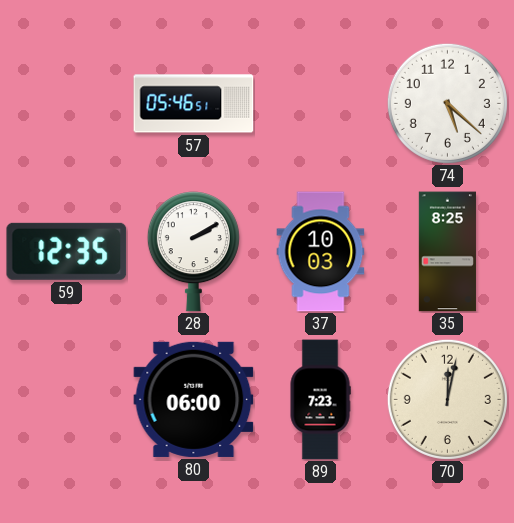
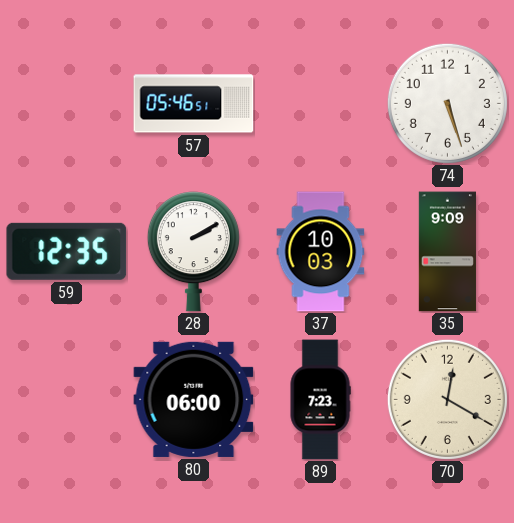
74: 5:22 -> 5:27
35: 8:25 -> 9:09
70: 12:02 -> 12:20
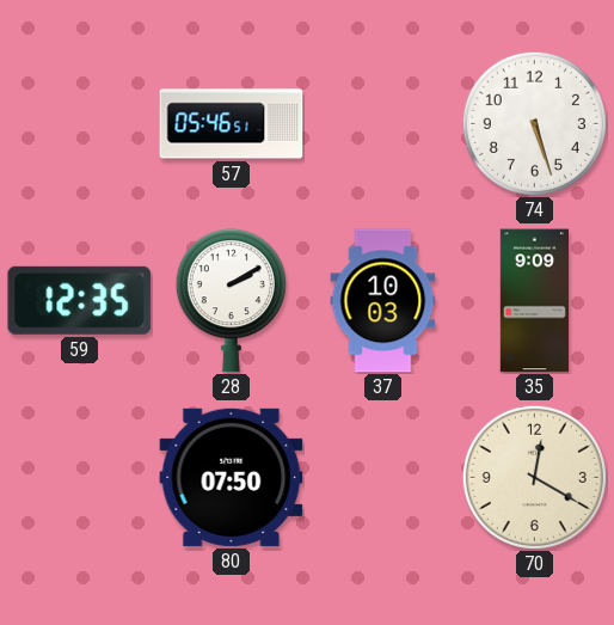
80: 06:00 -> 07:50
89: 7:23 -> none
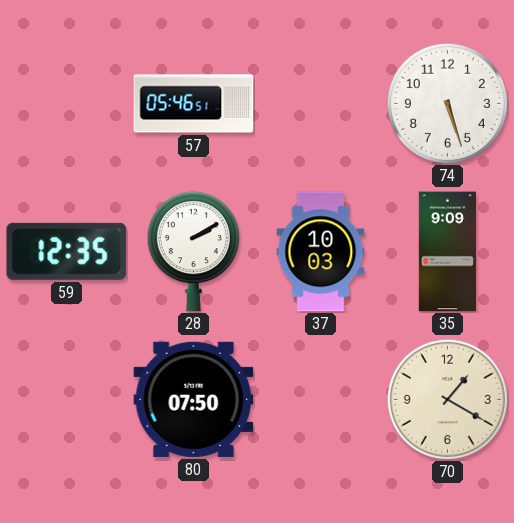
70: 12:20 -> 1:20
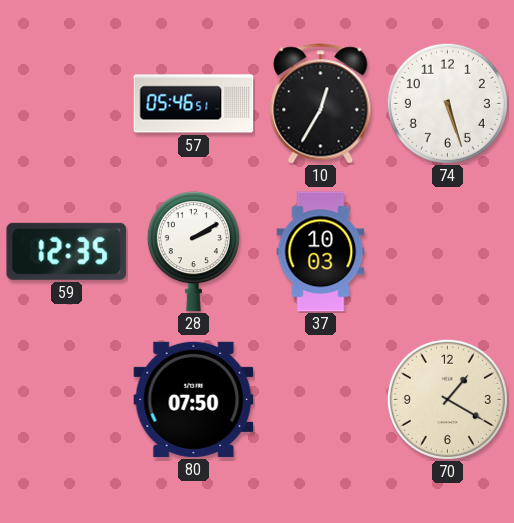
10: none -> 12:35
35: 9:09 -> none
